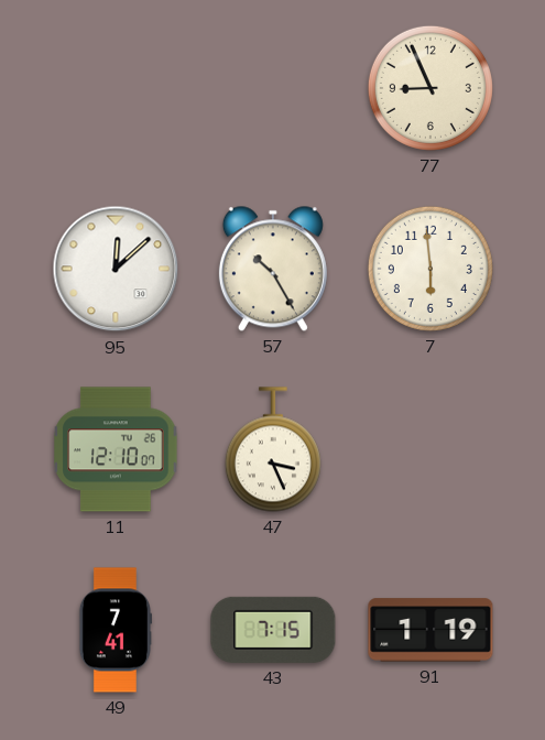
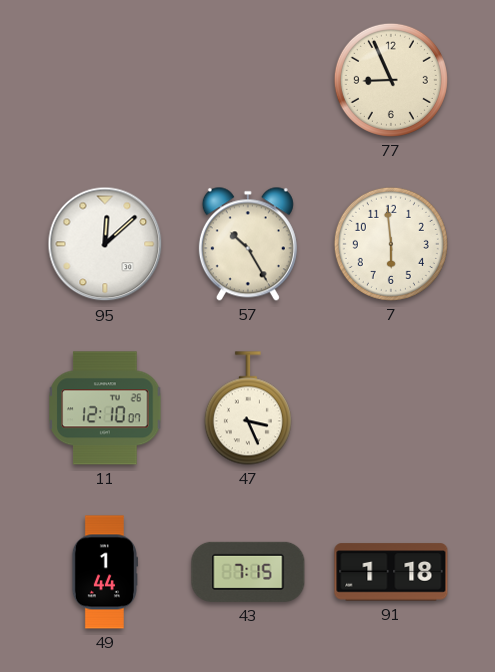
49: 7:41 -> 1:44
91: 1:19 -> 1:18
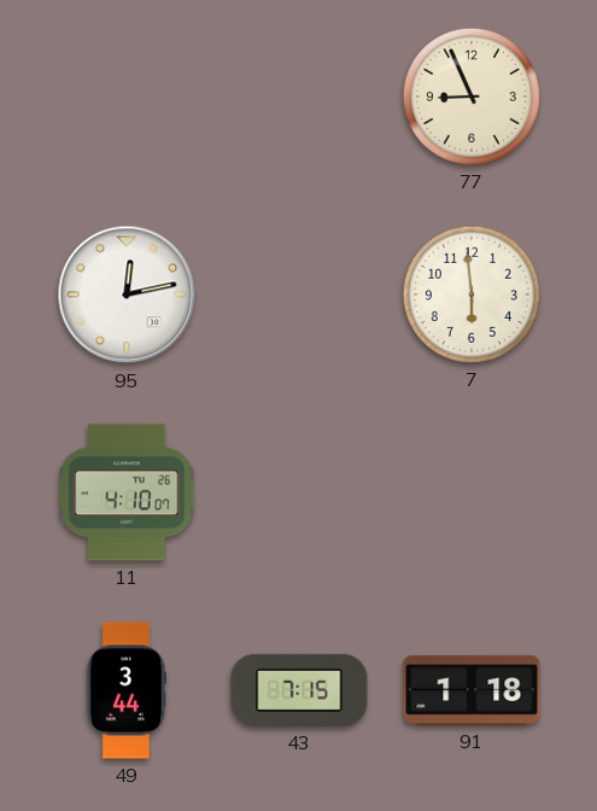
95: 12:08 -> 12:13
57: 10:25 -> none
11: 12:10 -> 4:10
47: 3:26 -> none
49: 1:44 -> 3:44
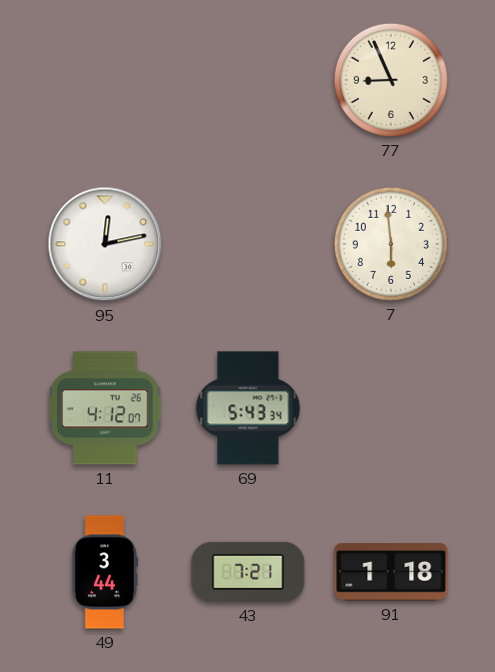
11: 4:10 -> 4:12
69: none -> 5:43
43: 7:15 -> 7:21
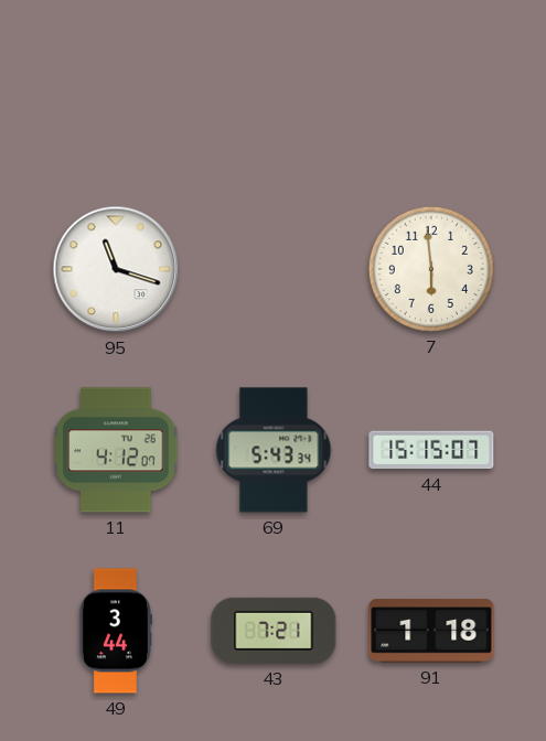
77: 8:56 -> none
95: 12:13 -> 11:18
44: none -> 15:15
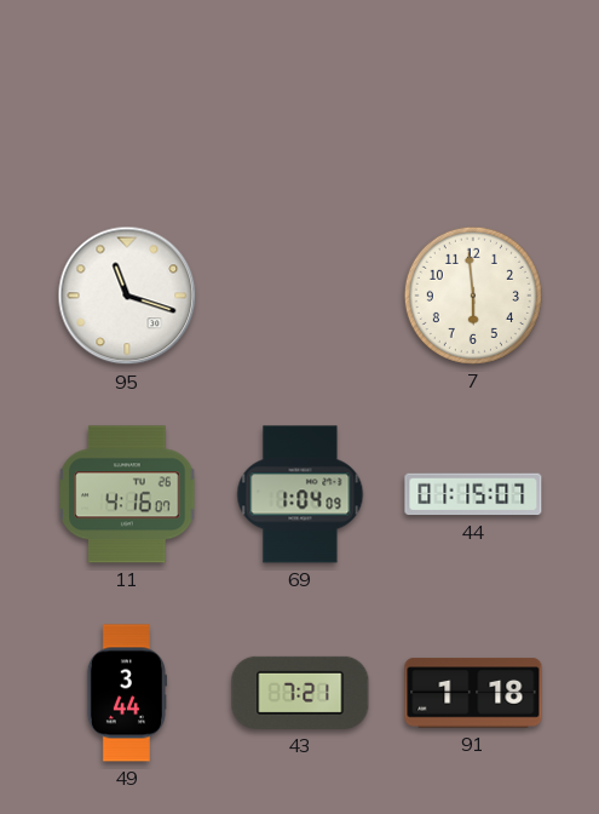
11: 4:12 -> 4:16
69: 5:43 -> 1:04
44: 15:15 -> 01:15
